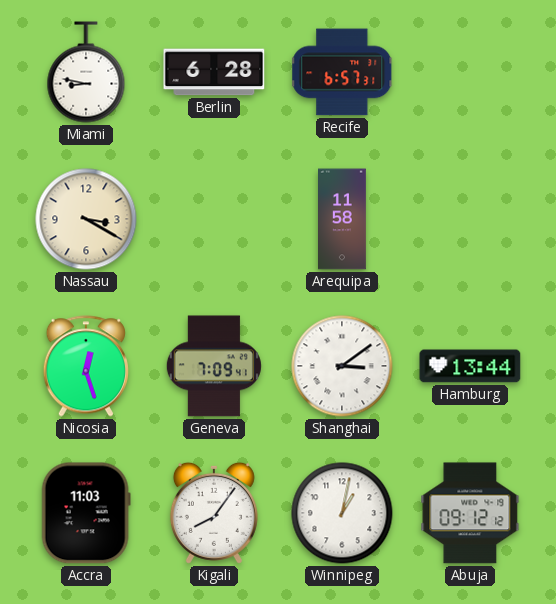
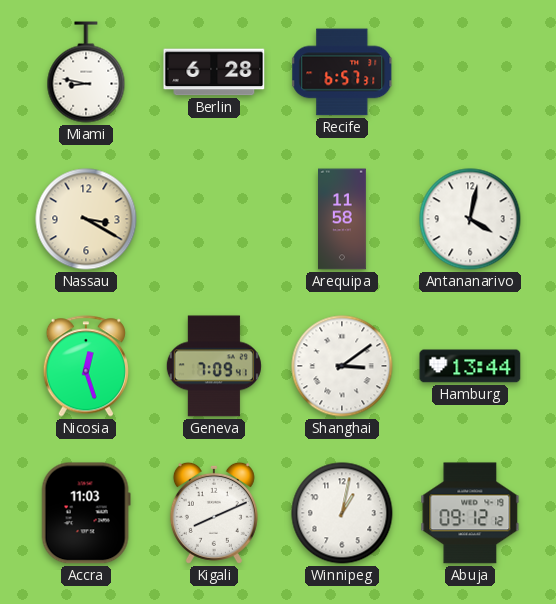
Antananarivo: none -> 4:02
Kigali: 8:06 -> 8:11
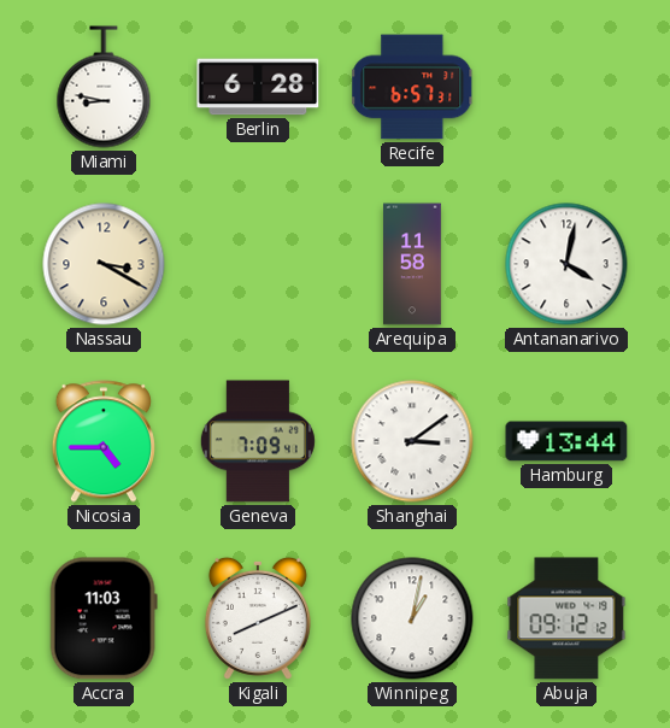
Nicosia: 12:27 -> 4:45
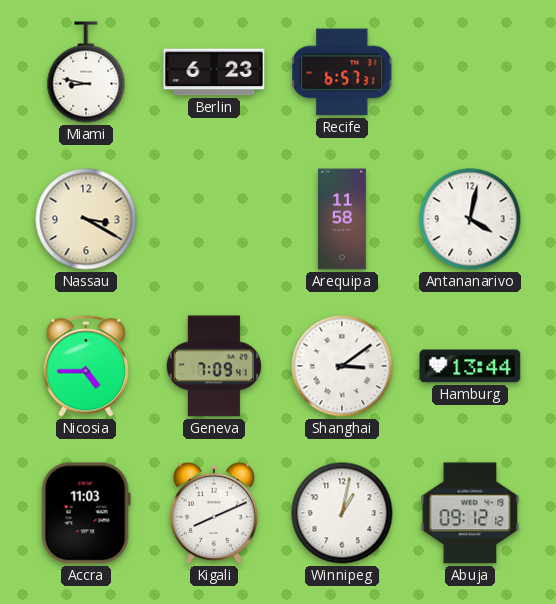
Berlin: 6:28 -> 6:23
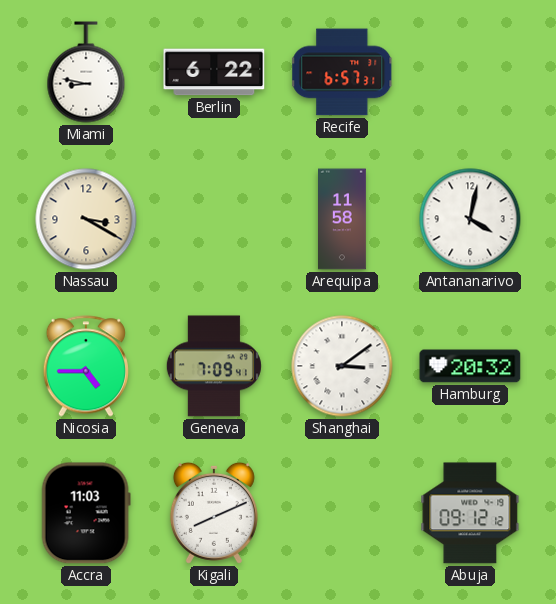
Berlin: 6:23 -> 6:22
Hamburg: 13:44 -> 20:32
Winnipeg: 1:02 -> none
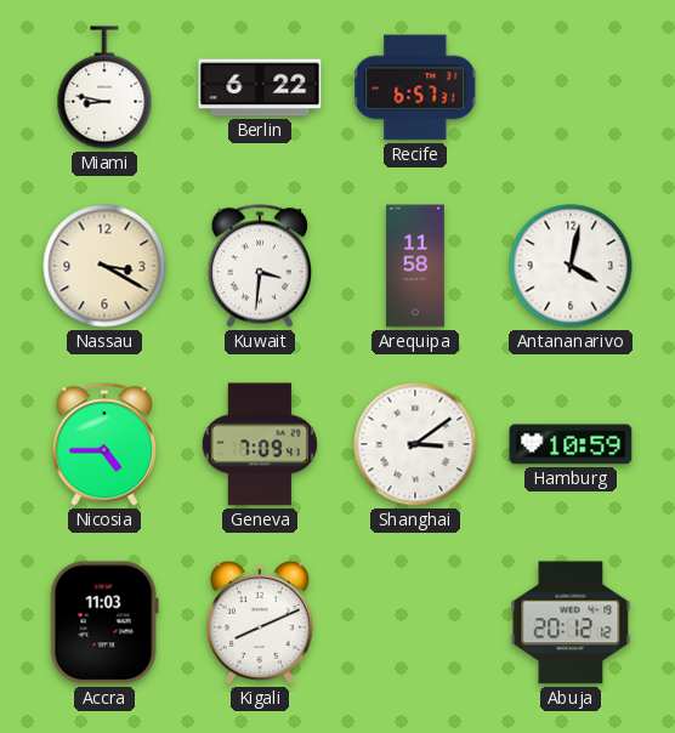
Kuwait: none -> 3:31
Hamburg: 20:32 -> 10:59
Abuja: 09:12 -> 20:12
